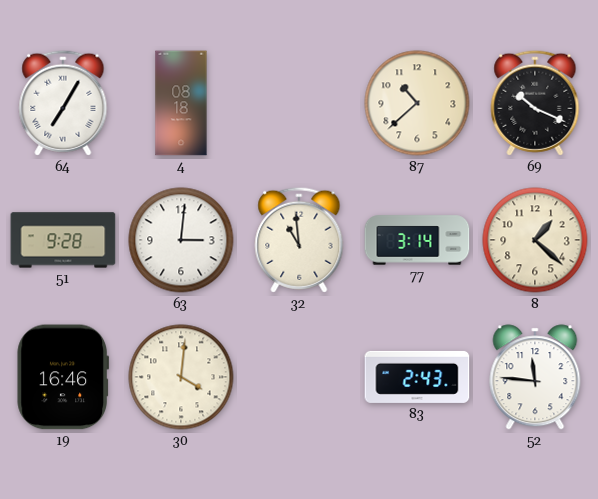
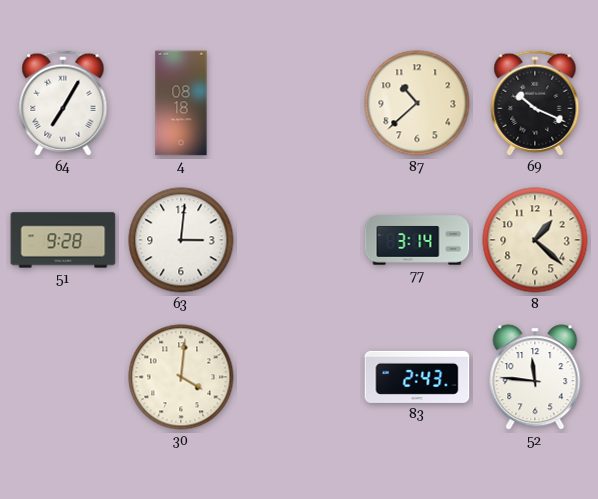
32: 10:59 -> none
19: 16:46 -> none
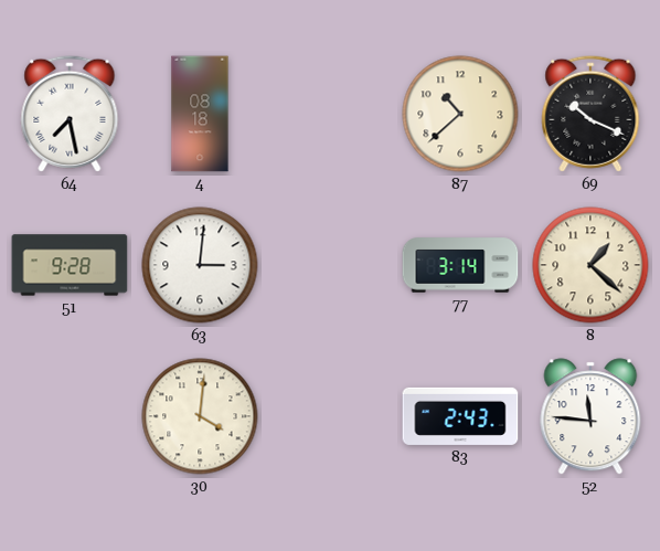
64: 7:05 -> 7:28
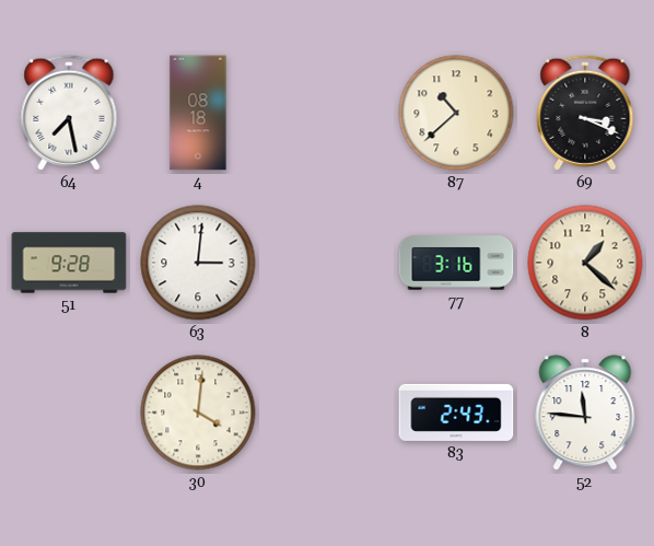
69: 10:19 -> 3:19
77: 3:14 -> 3:16
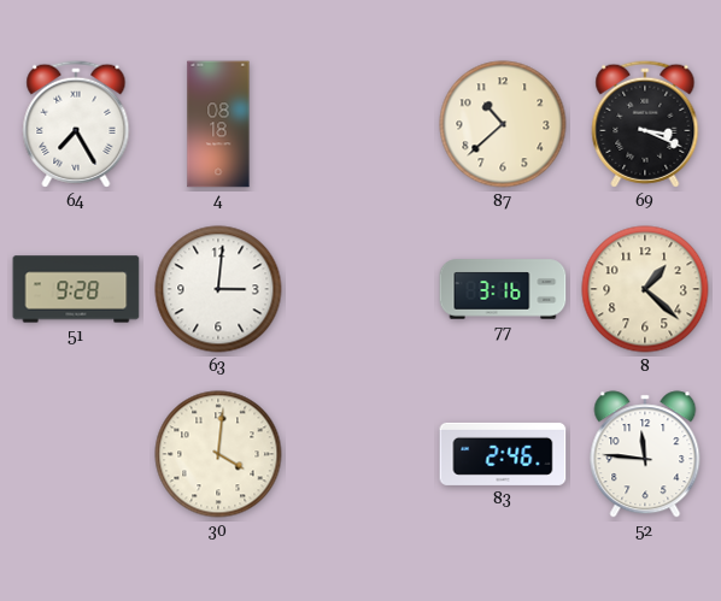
64: 7:28 -> 7:25
83: 2:43 -> 2:46
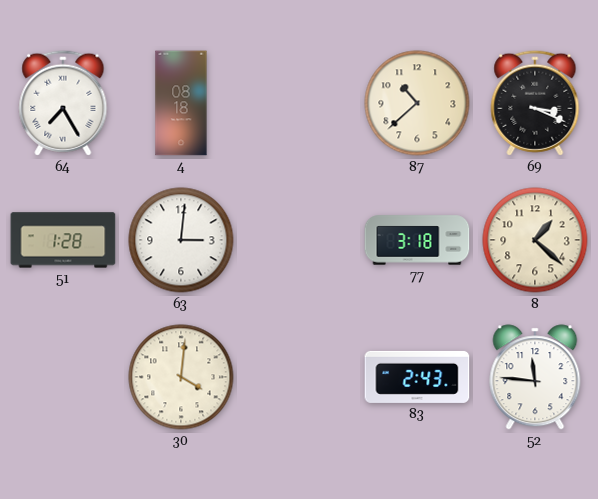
51: 9:28 -> 1:28
77: 3:16 -> 3:18
83: 2:46 -> 2:43
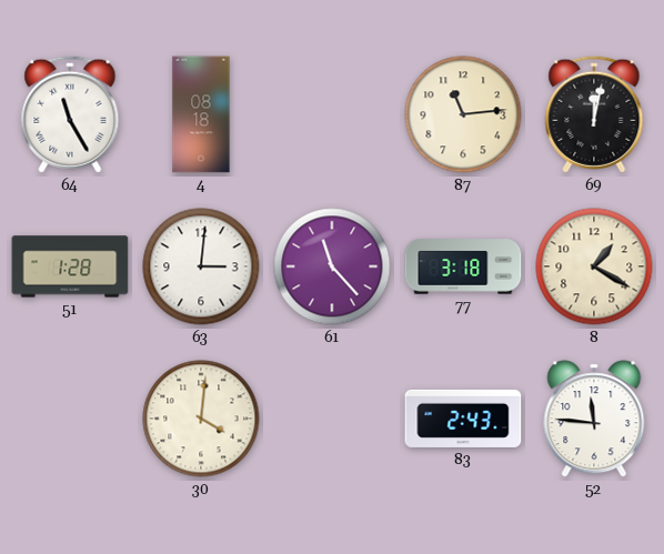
64: 7:25 -> 11:25
87: 10:38 -> 11:14
69: 3:19 -> 12:02
61: none -> 11:23
8: 1:22 -> 1:20
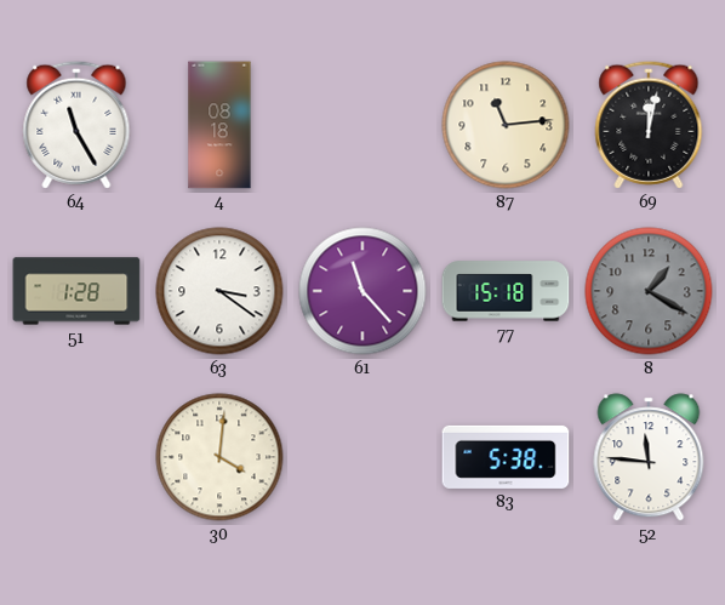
63: 3:01 -> 3:21
77: 3:18 -> 15:18
8 dial: cream -> grey
83: 2:43 -> 5:38
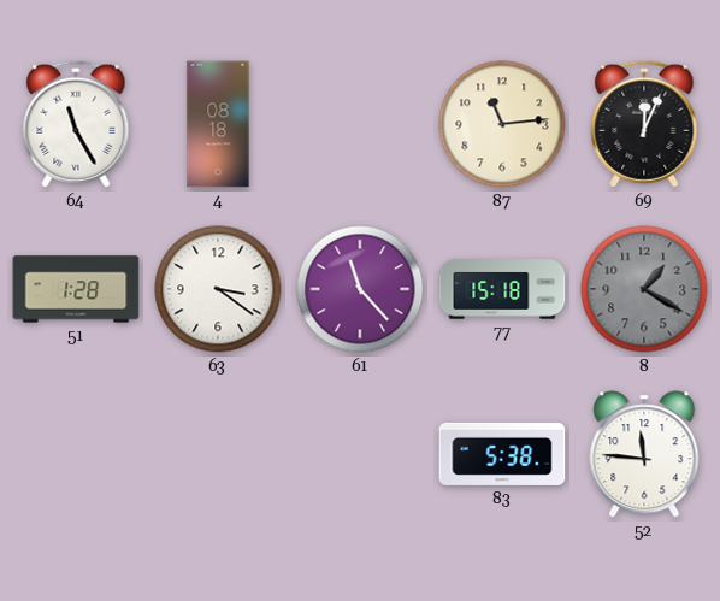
69: 12:02 -> 12:04
30: 4:01 -> none
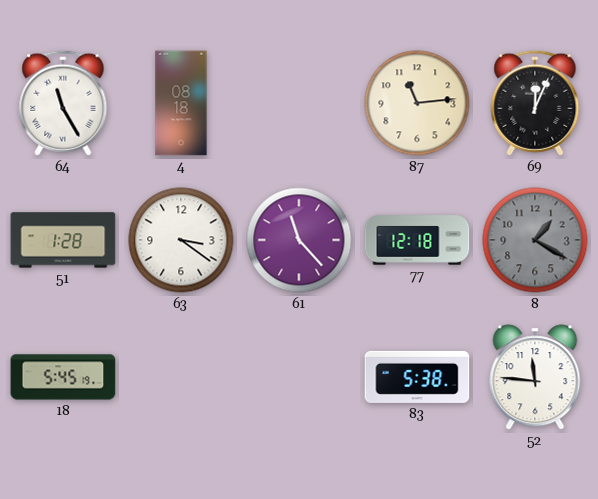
77: 15:18 -> 12:18
18: none -> 5:45
